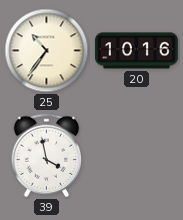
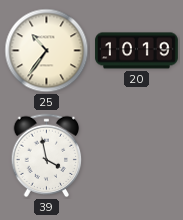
20: 10:16 -> 10:19
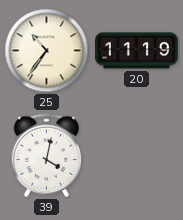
20: 10:19 -> 11:19
39: 3:58 -> 4:02
